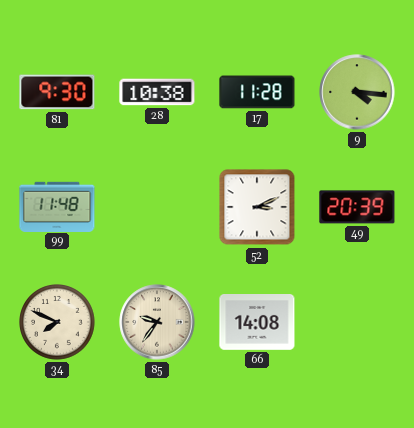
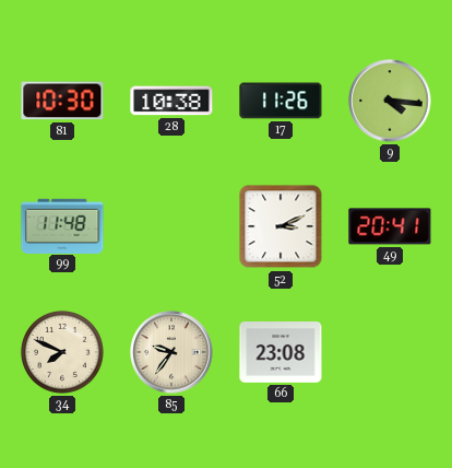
81: 9:30 -> 10:30
17: 11:28 -> 11:26
49: 20:39 -> 20:41
66: 14:08 -> 23:08
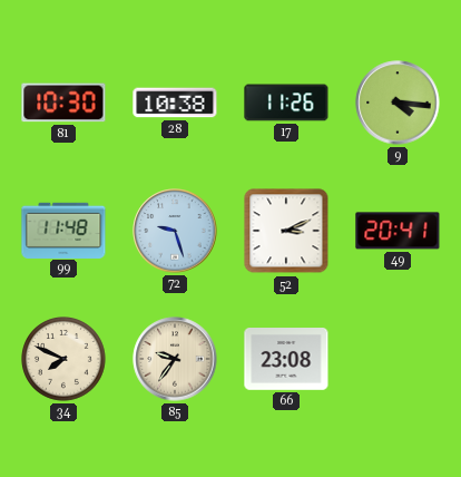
72: none -> 9:27
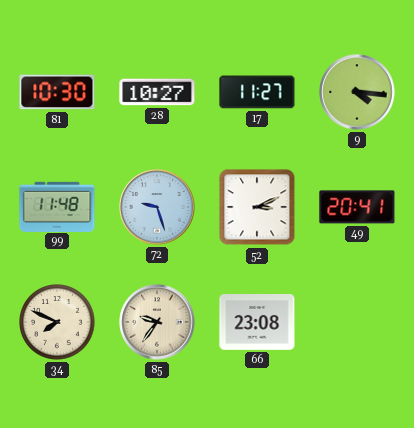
28: 10:38 -> 10:27
17: 11:26 -> 11:27
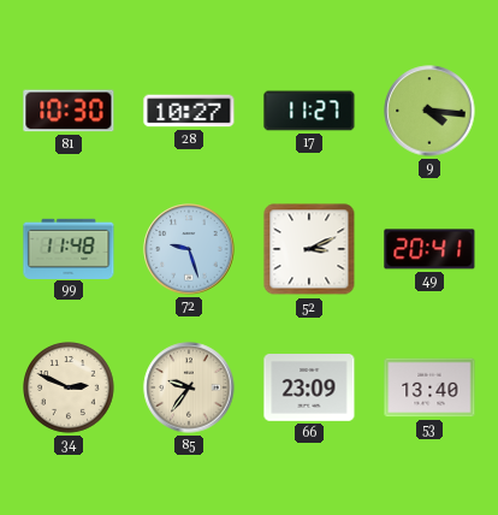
34: 7:49 -> 2:49
66: 23:08 -> 23:09
53: none -> 13:40
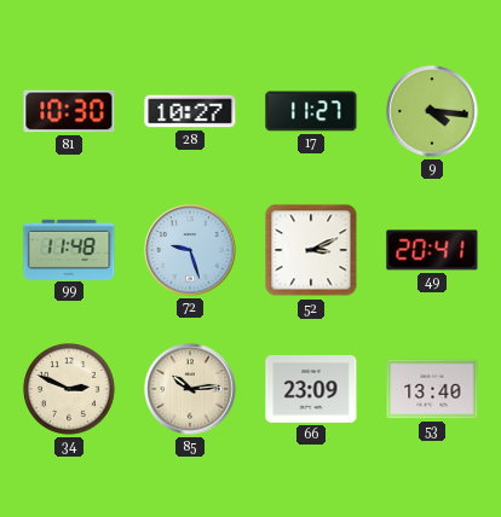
85: 9:36 -> 10:14
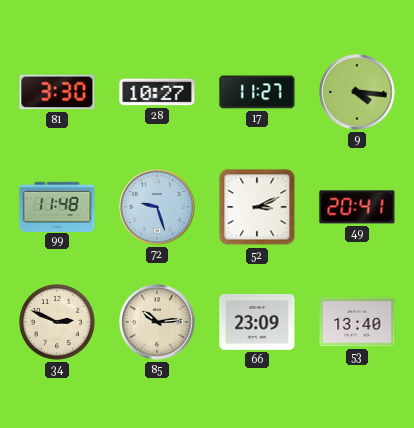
81: 10:30 -> 3:30
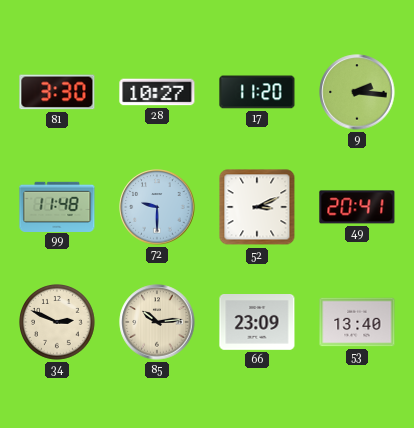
17: 11:27 -> 11:20
9: 4:16 -> 2:16
72: 9:27 -> 9:30
